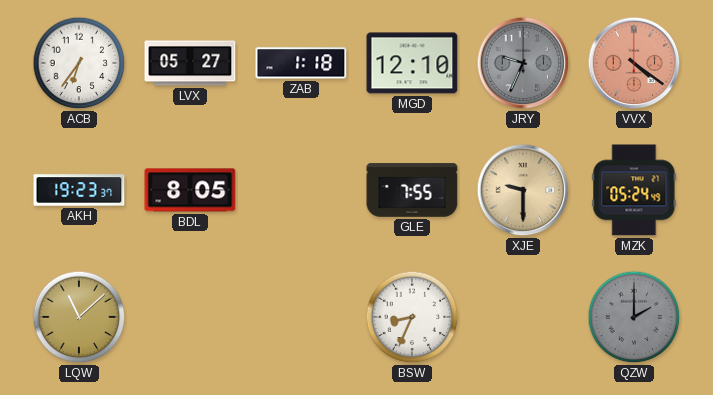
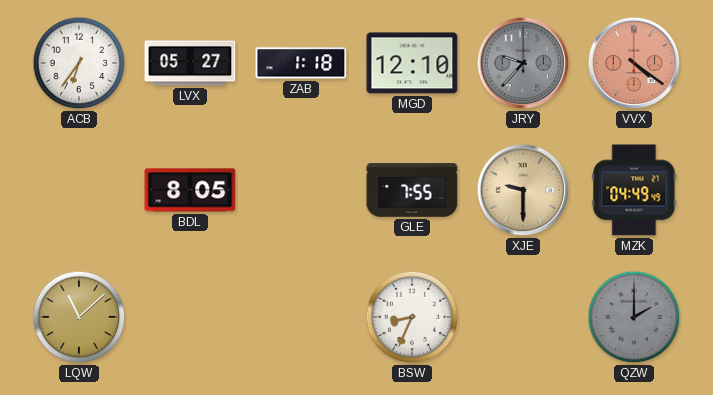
JRY: 9:34 -> 9:37
AKH: 19:23 -> none
MZK: 05:24 -> 04:49
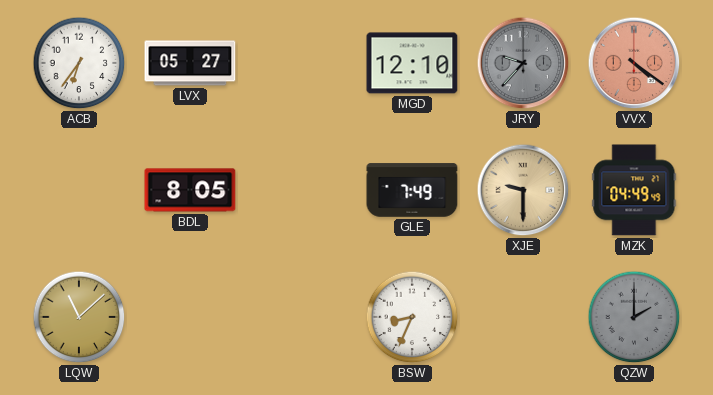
ZAB: 1:18 -> none
GLE: 7:55 -> 7:49
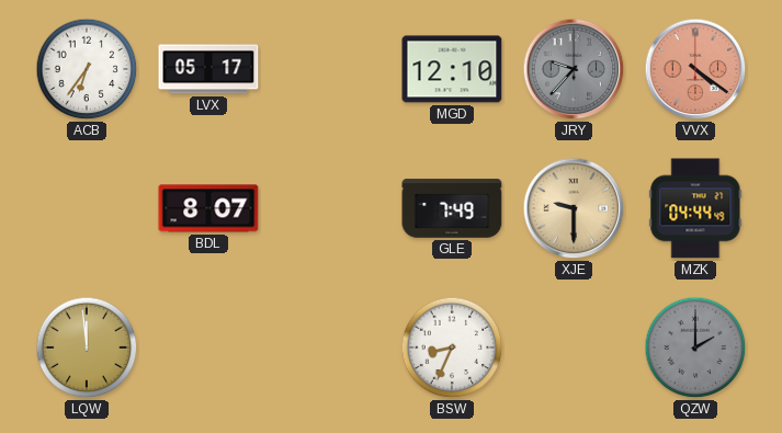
LVX: 05:27 -> 05:17
BDL: 8:05 -> 8:07
MZK: 04:49 -> 04:44
LQW: 11:08 -> 11:59
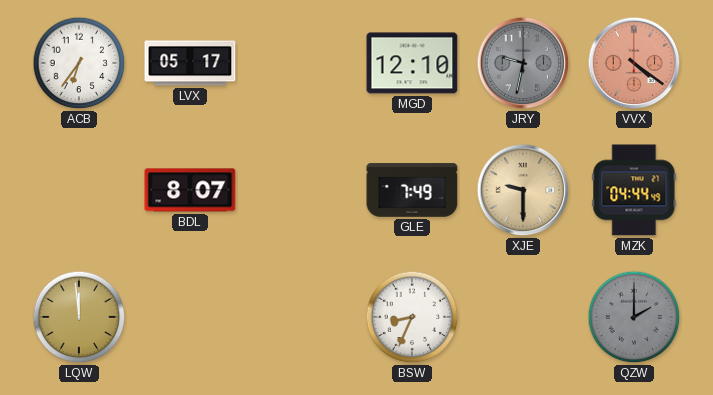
JRY: 9:37 -> 9:32
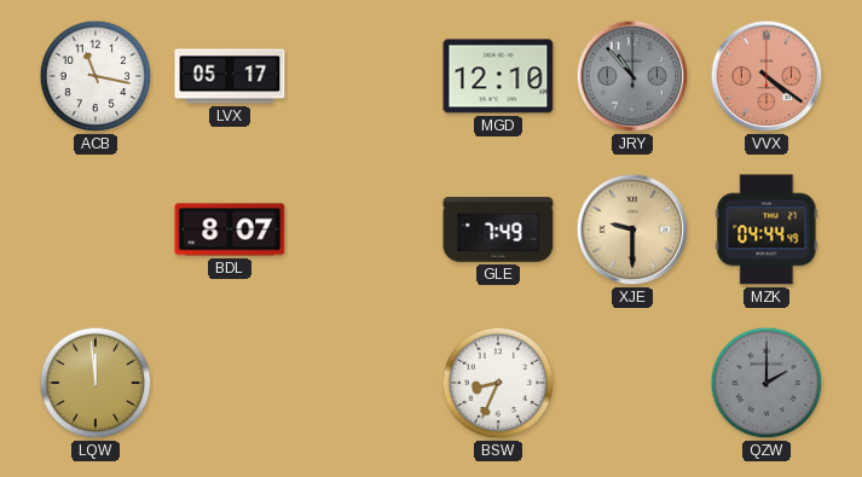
ACB: 6:36 -> 11:17
JRY: 9:32 -> 10:53
